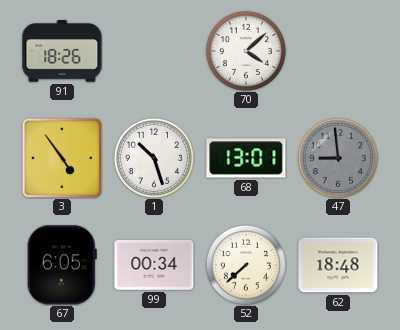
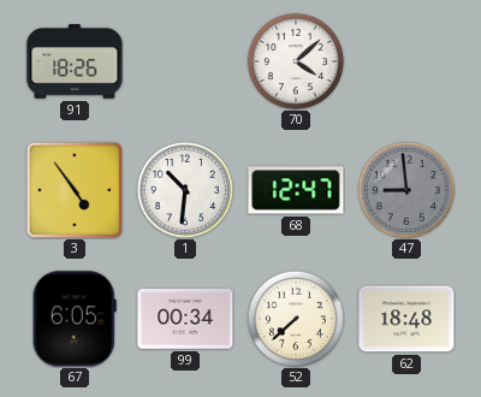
1: 10:27 -> 10:31
68: 13:01 -> 12:47
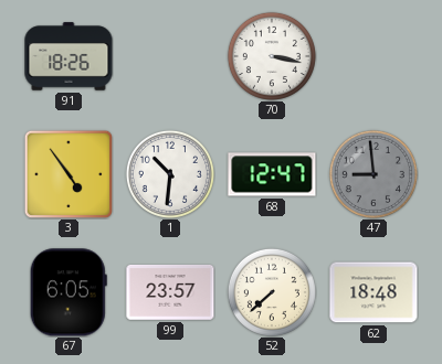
70: 4:08 -> 3:17
99: 00:34 -> 23:57
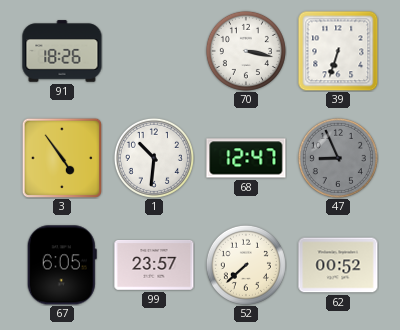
39: none -> 6:33
47: 8:59 -> 8:56
62: 18:48 -> 00:52
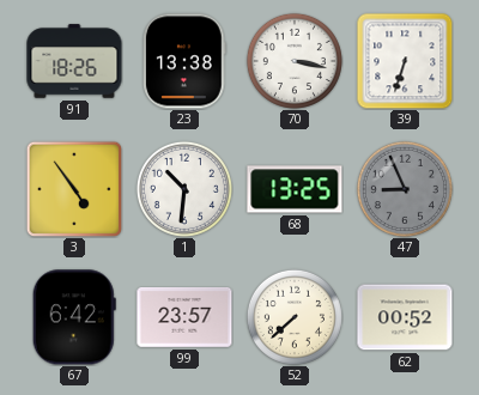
23: none -> 13:38
68: 12:47 -> 13:25
67: 6:05 -> 6:42
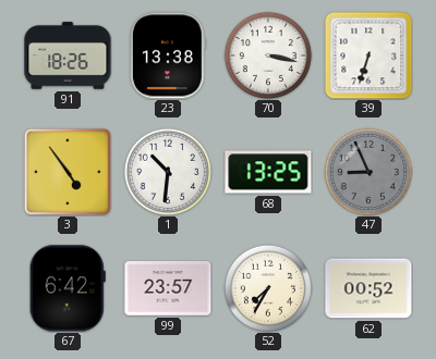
52: 7:38 -> 7:35
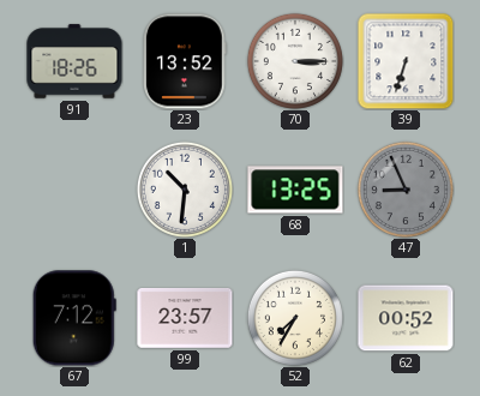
23: 13:38 -> 13:52
70: 3:17 -> 3:15
3: 4:54 -> none
67: 6:42 -> 7:12
